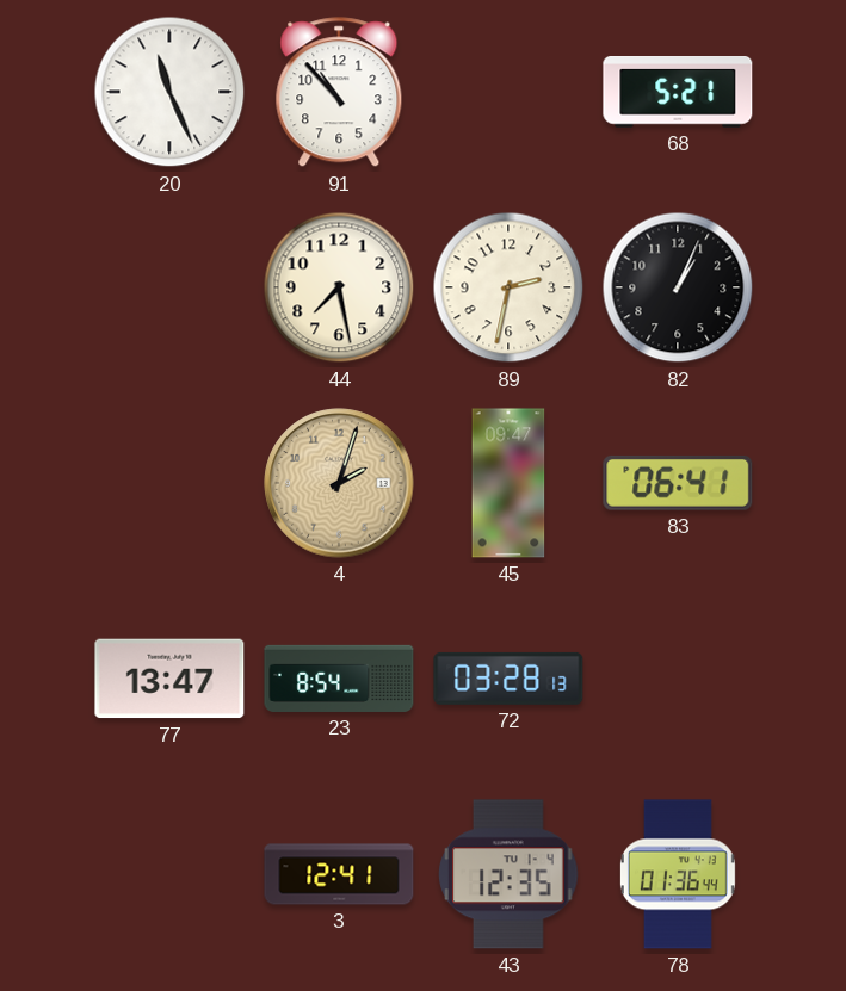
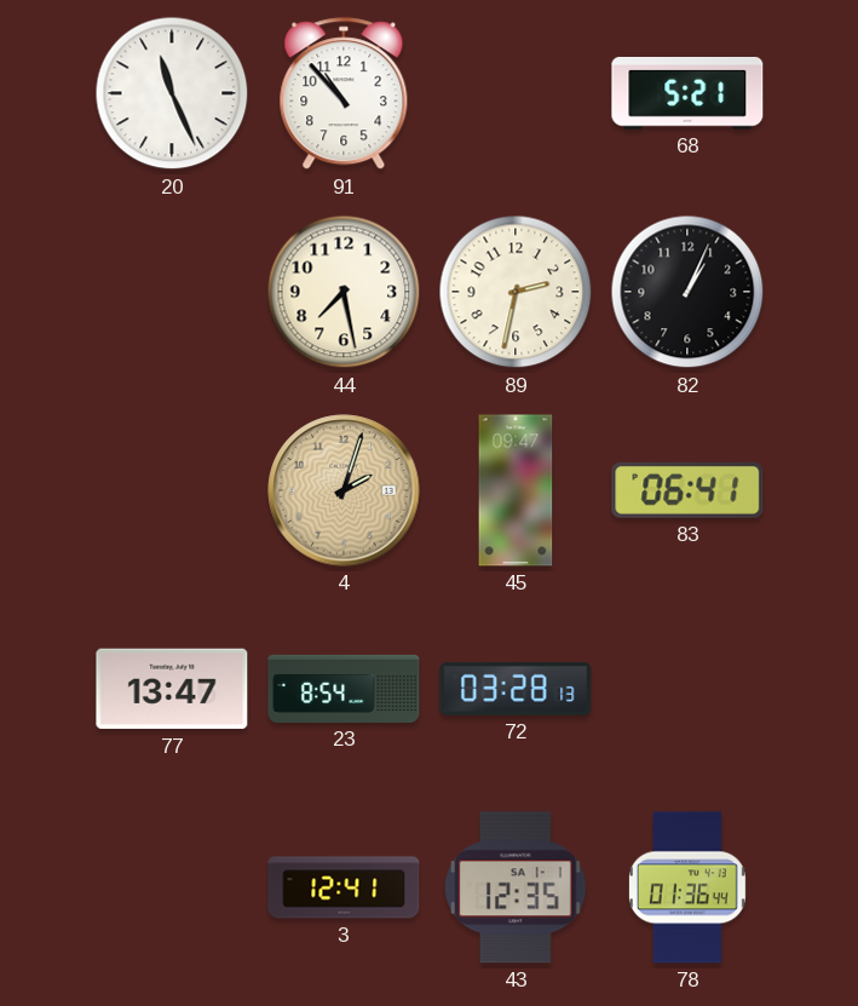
43 date: TU 1-4 -> SA 1-1
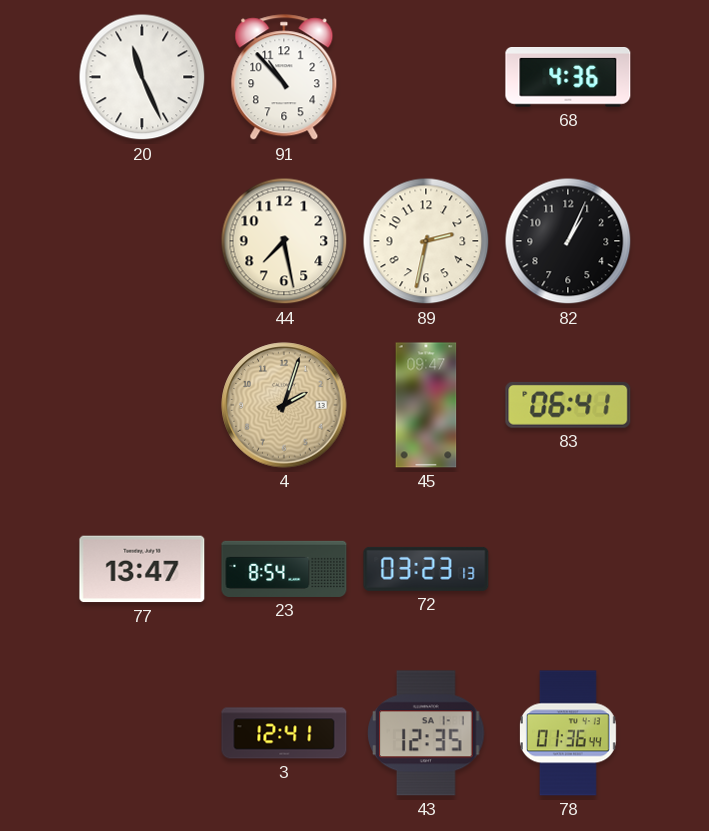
68: 5:21 -> 4:36
72: 03:28 -> 03:23
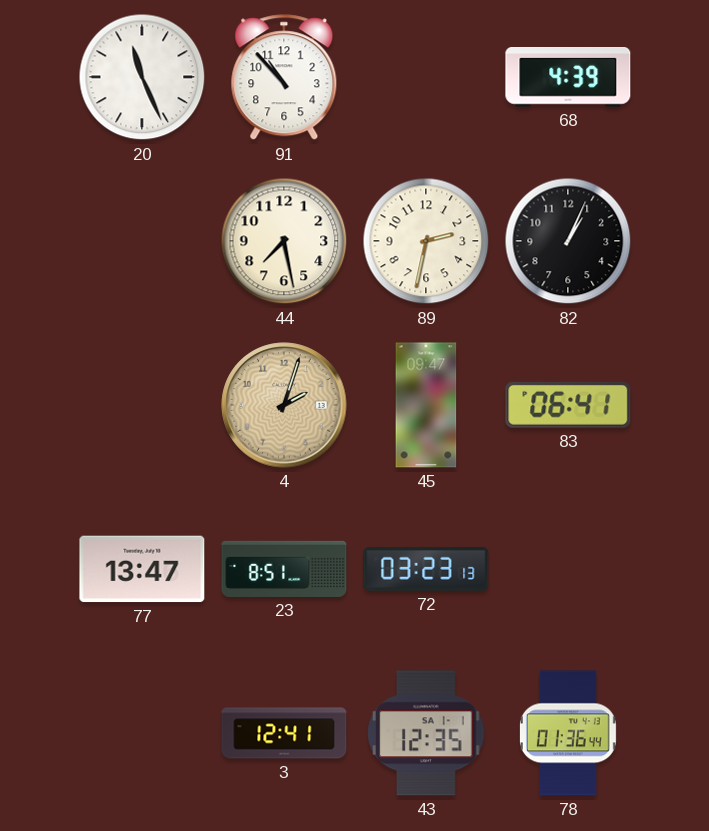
68: 4:36 -> 4:39
23: 8:54 -> 8:51
